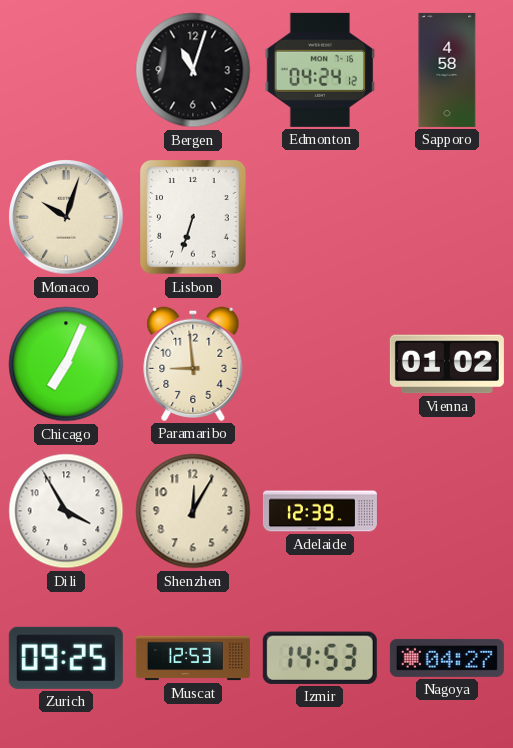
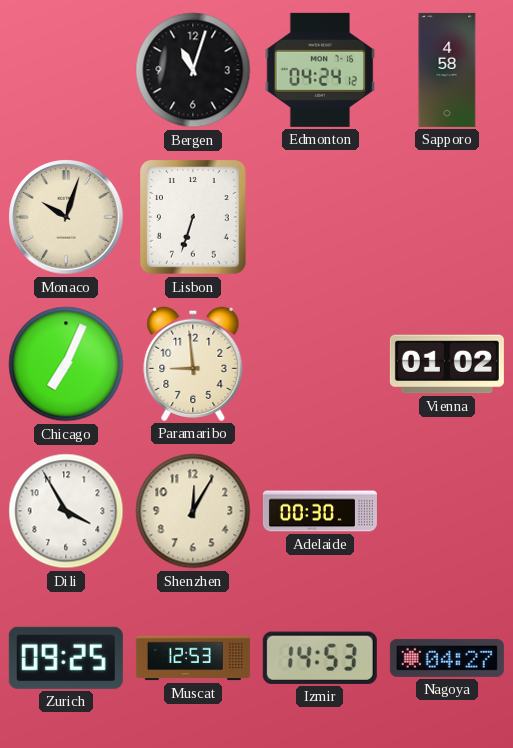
Adelaide: 12:39 -> 00:30
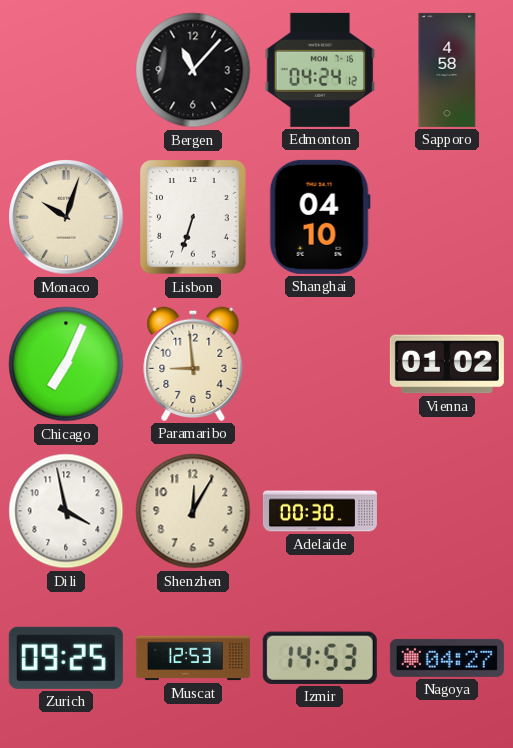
Bergen: 11:03 -> 11:07
Shanghai: none -> 04:10
Dili: 3:55 -> 3:58
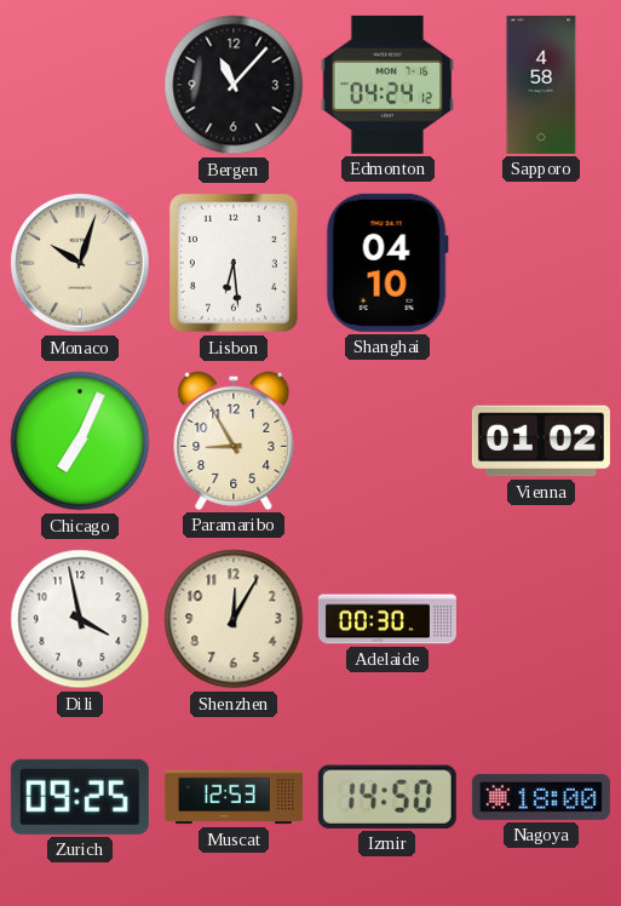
Lisbon: 6:33 -> 6:29
Paramaribo: 8:59 -> 8:55
Izmir: 14:53 -> 14:50
Nagoya: 04:27 -> 18:00
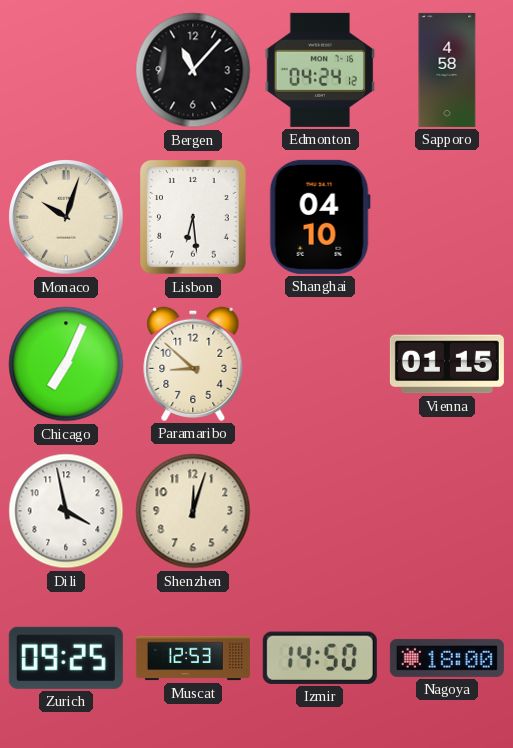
Paramaribo: 8:55 -> 8:52
Vienna: 01:02 -> 01:15
Shenzhen: 12:05 -> 12:03
Adelaide: 00:30 -> none
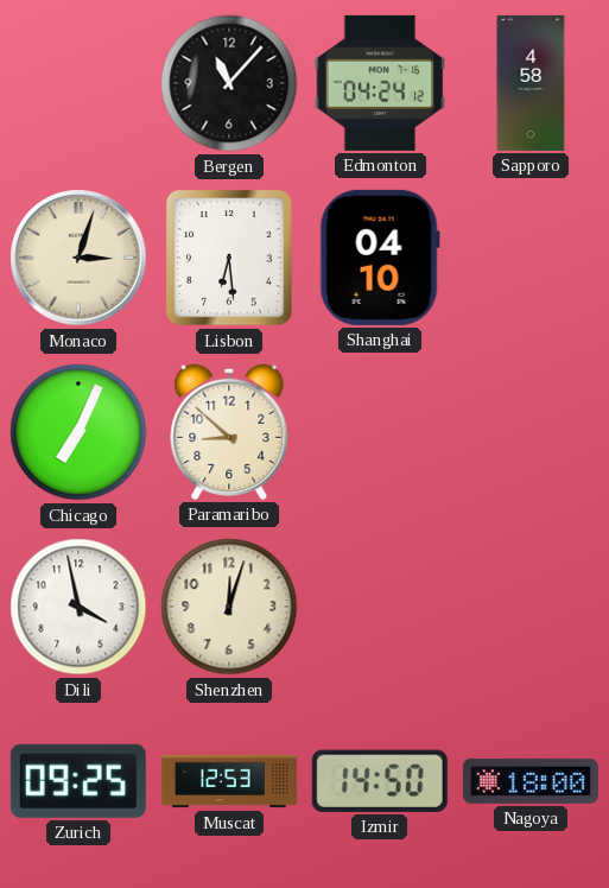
Monaco: 10:03 -> 3:03
Vienna: 01:15 -> none
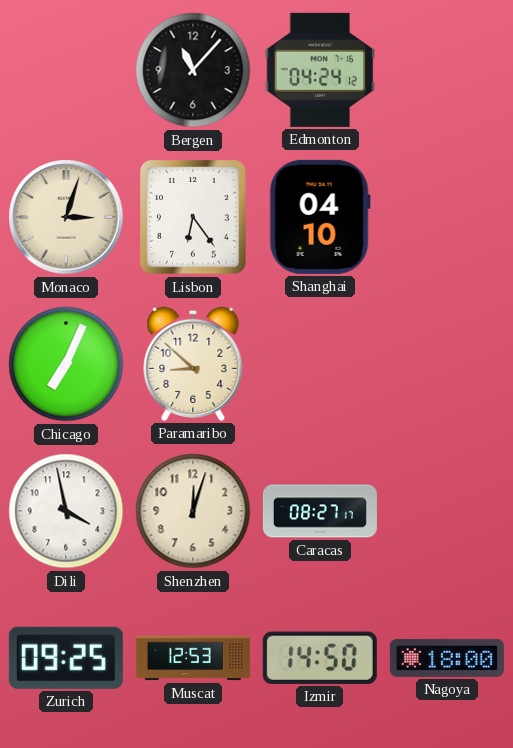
Sapporo: 4:58 -> none
Lisbon: 6:29 -> 6:24
Caracas: none -> 08:27
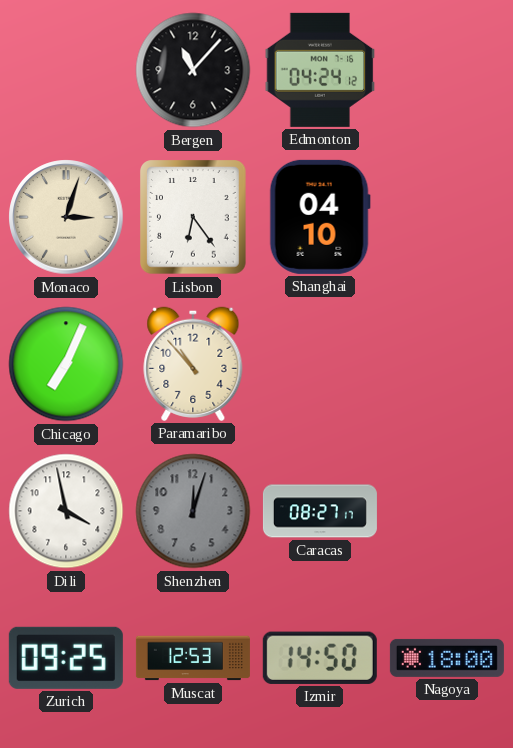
Paramaribo: 8:52 -> 10:53
Shenzhen dial: cream -> grey
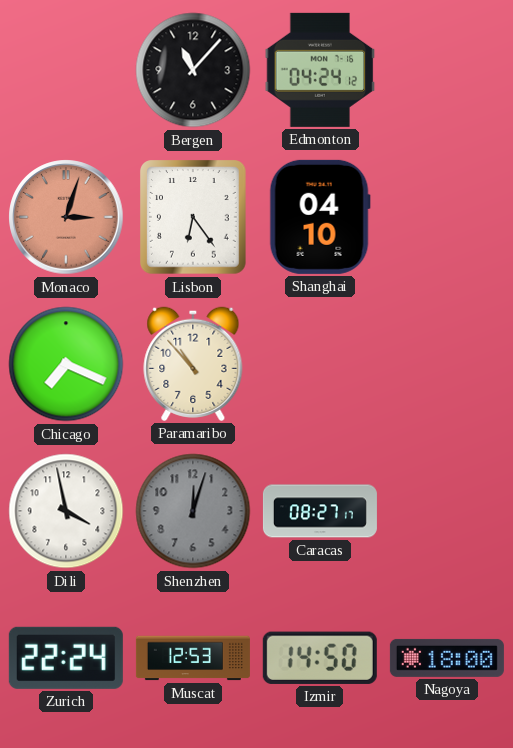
Monaco dial: cream -> salmon
Chicago: 7:04 -> 7:19
Zurich: 09:25 -> 22:24
